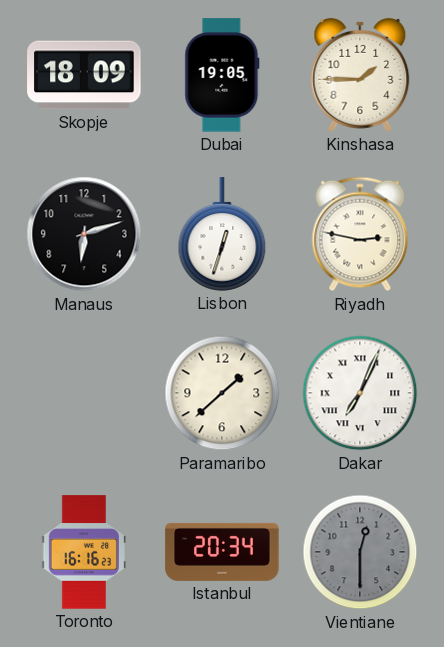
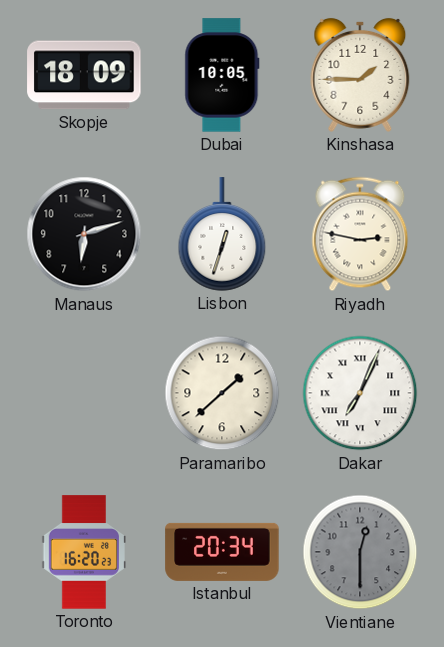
Dubai: 19:05 -> 10:05
Toronto: 16:16 -> 16:20
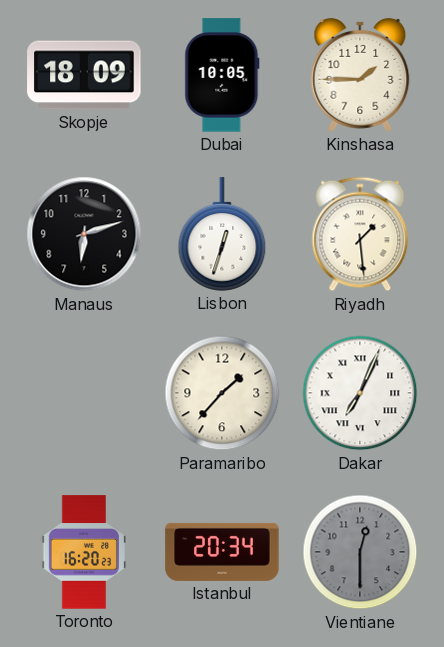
Riyadh: 2:47 -> 1:29
Paramaribo: 1:38 -> 1:37
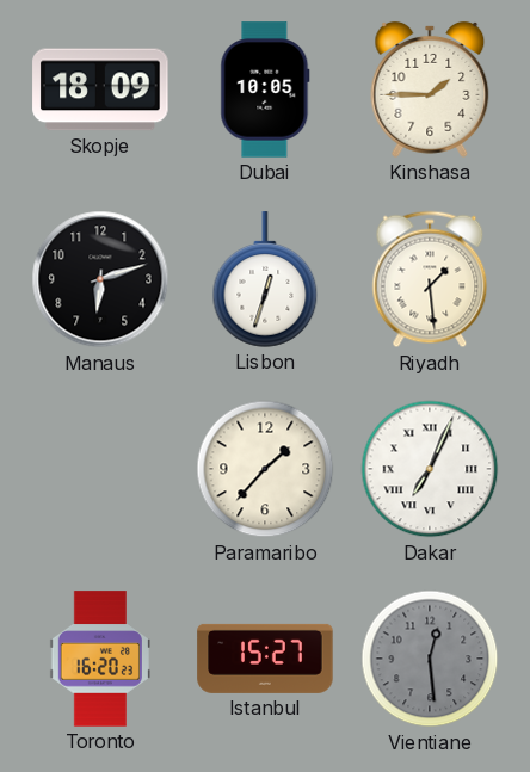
Istanbul: 20:34 -> 15:27
Vientiane: 12:30 -> 12:29
